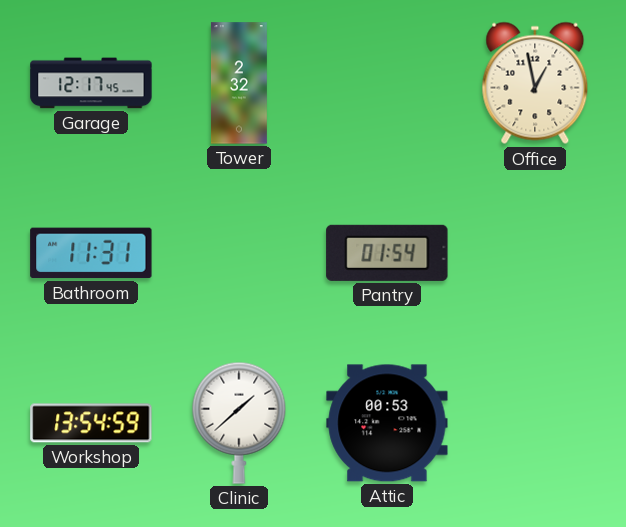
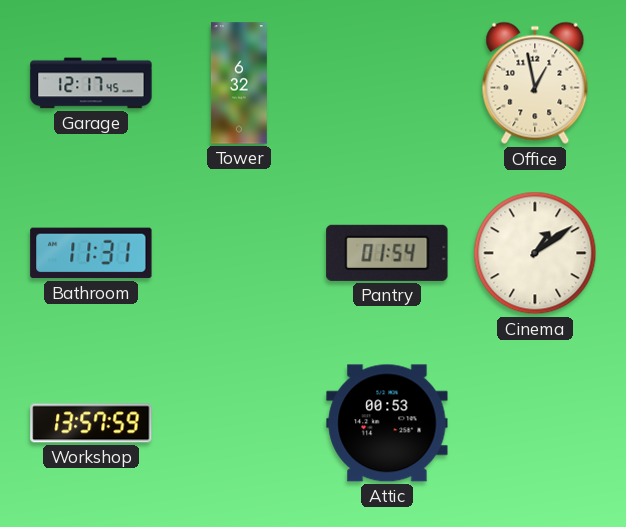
Tower: 2:32 -> 6:32
Cinema: none -> 1:09
Workshop: 13:54 -> 13:57
Clinic: 1:38 -> none
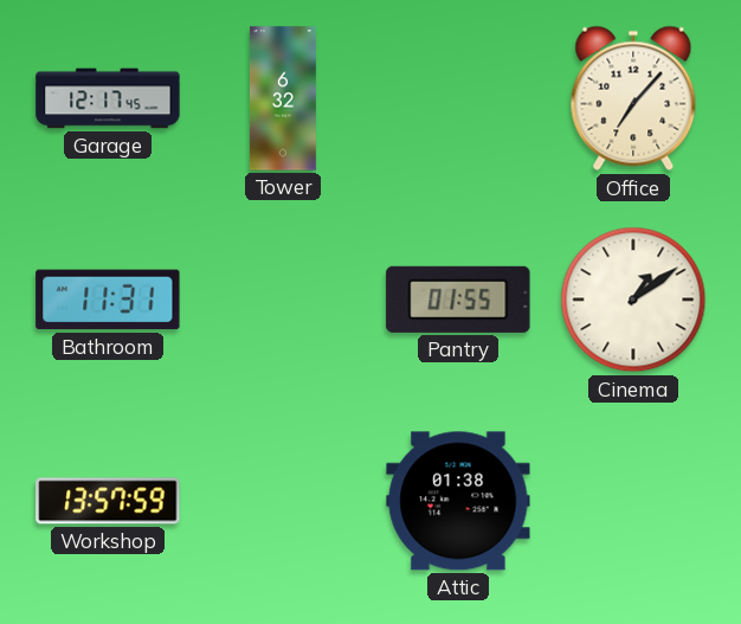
Office: 12:58 -> 7:07
Pantry: 01:54 -> 01:55
Attic: 00:53 -> 01:38
